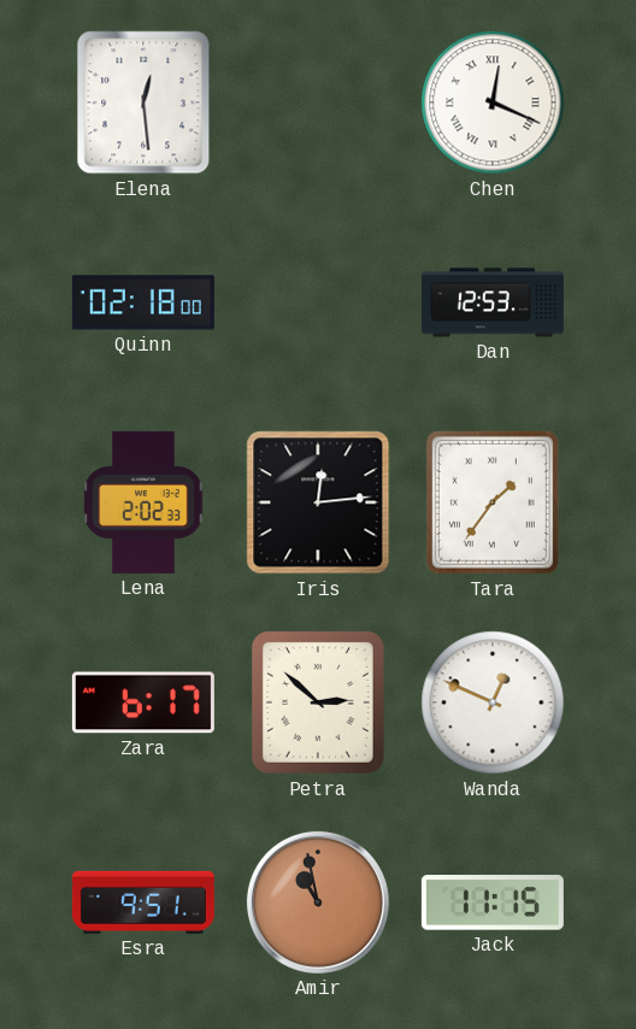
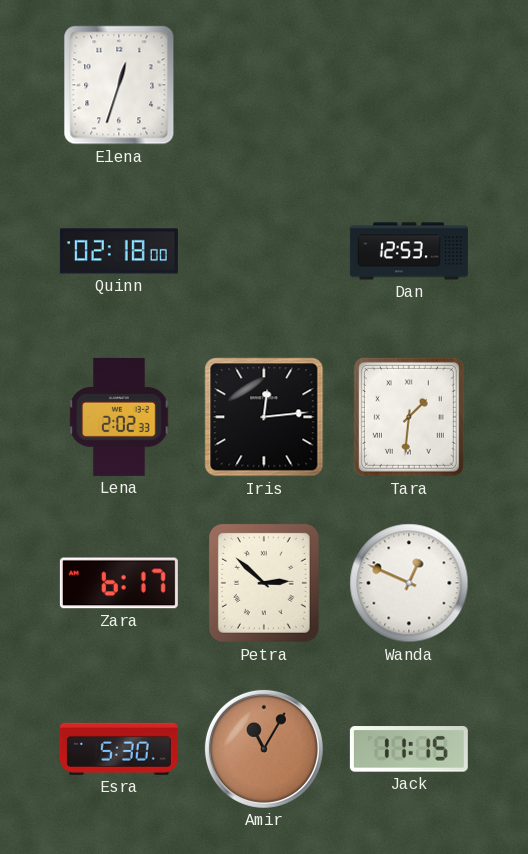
Elena: 12:29 -> 12:33
Chen: 12:19 -> none
Tara: 1:36 -> 1:31
Esra: 9:51 -> 5:30
Amir: 10:58 -> 11:05
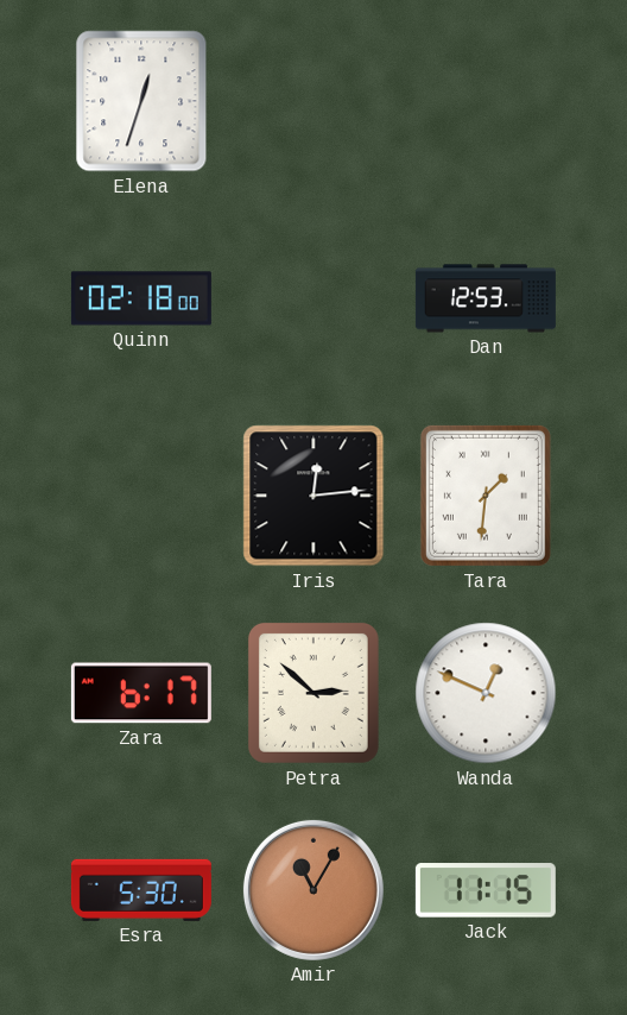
Lena: 2:02 -> none
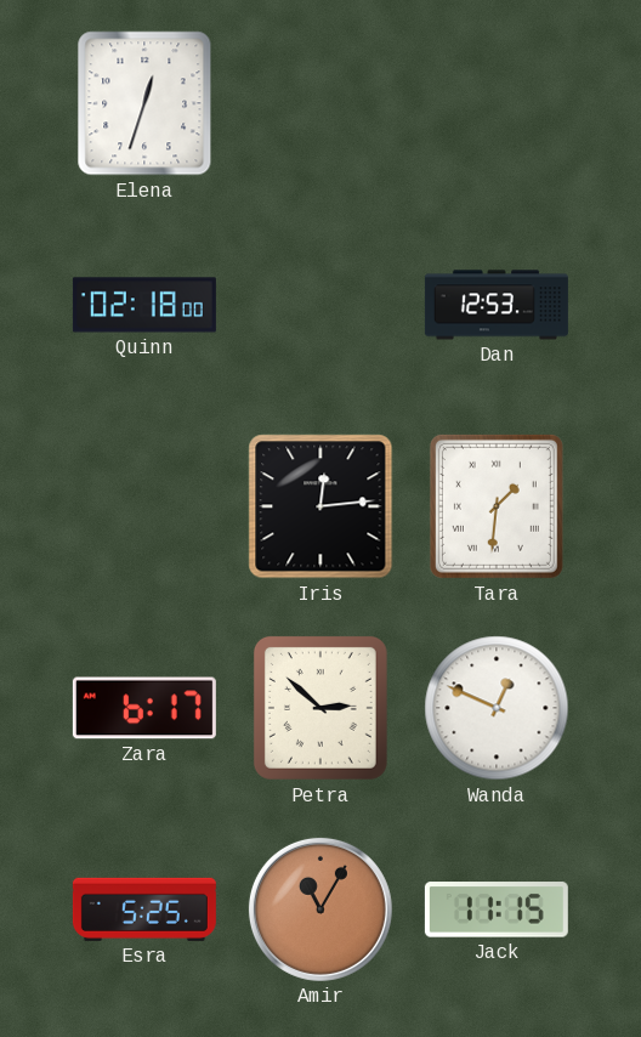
Esra: 5:30 -> 5:25
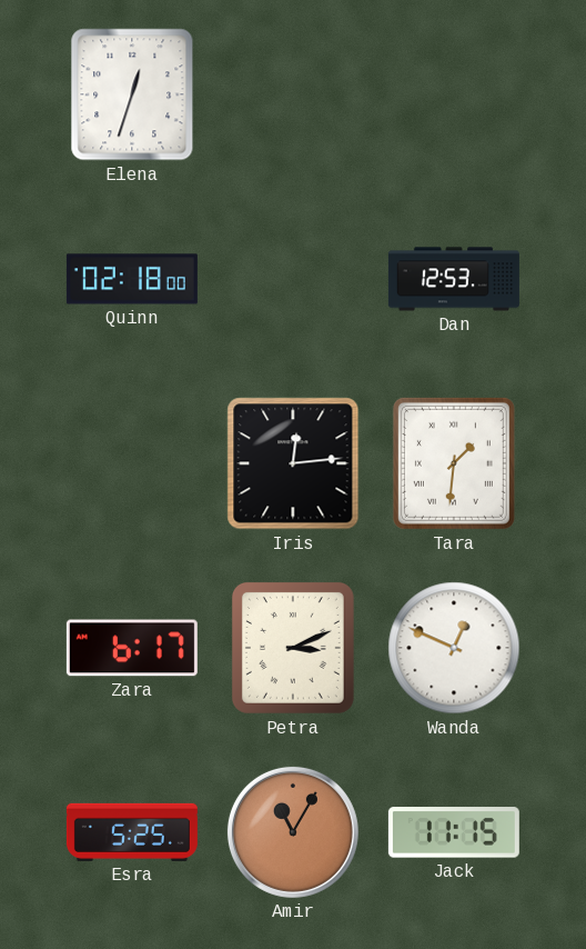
Petra: 2:52 -> 3:11
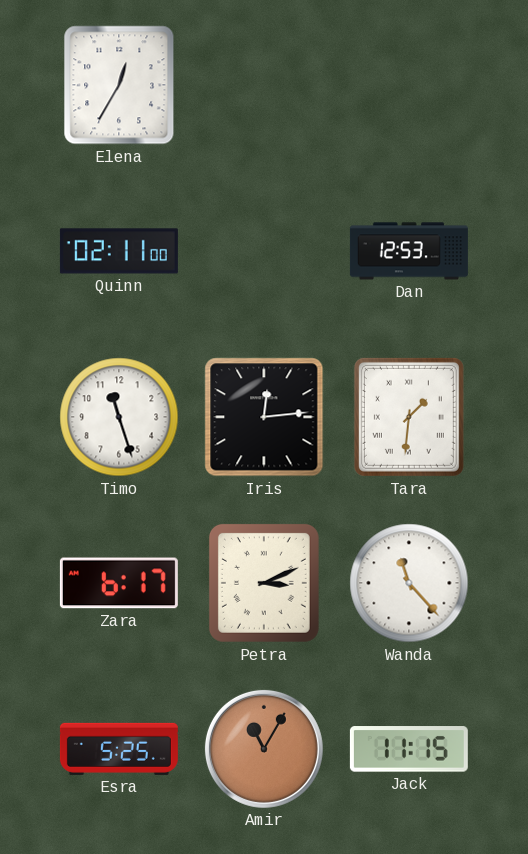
Elena: 12:33 -> 12:35
Quinn: 02:18 -> 02:11
Timo: none -> 11:27
Wanda: 12:49 -> 11:23
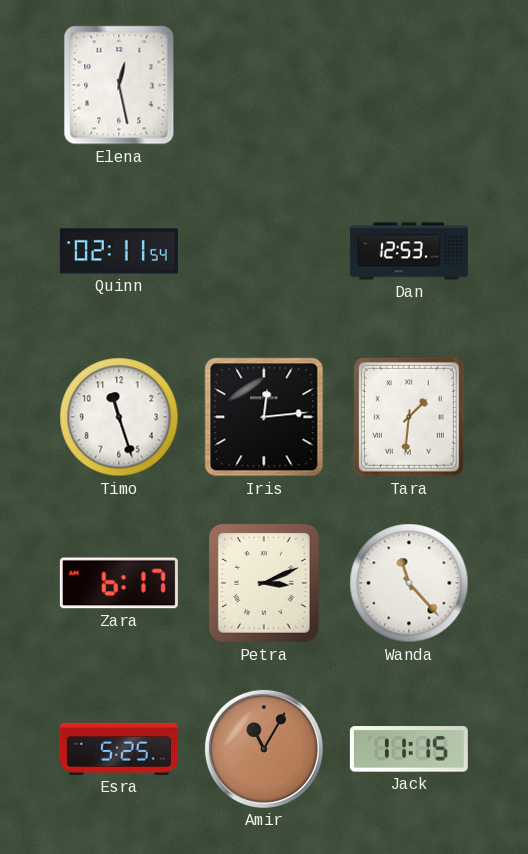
Elena: 12:35 -> 12:28
Quinn: 02:11:00 -> 02:11:54
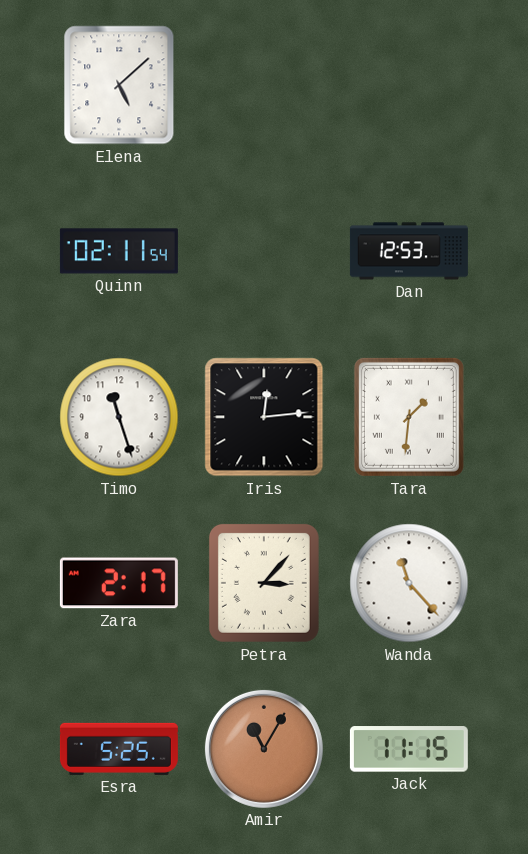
Elena: 12:28 -> 5:08
Zara: 6:17 -> 2:17
Petra: 3:11 -> 3:07
